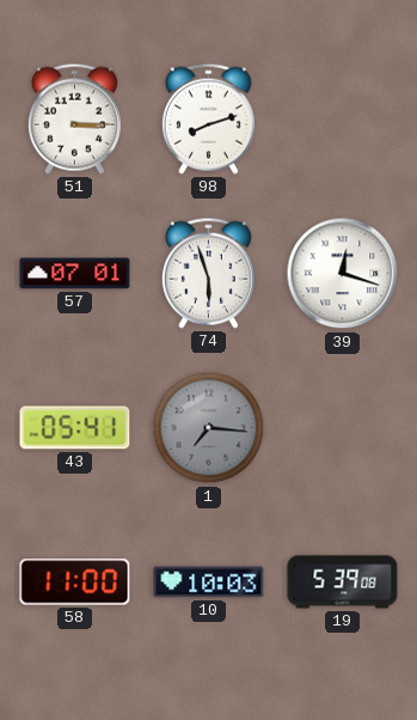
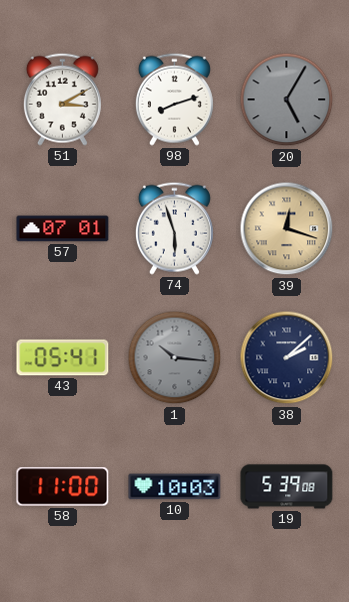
51: 3:15 -> 3:10
20: none -> 5:05
39 dial: white -> champagne
1: 7:16 -> 10:16
38: none -> 2:08
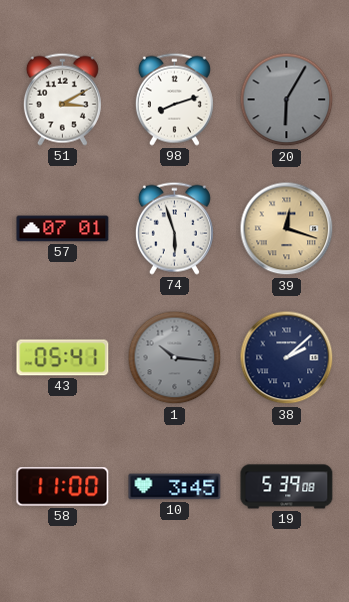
20: 5:05 -> 6:05
10: 10:03 -> 3:45
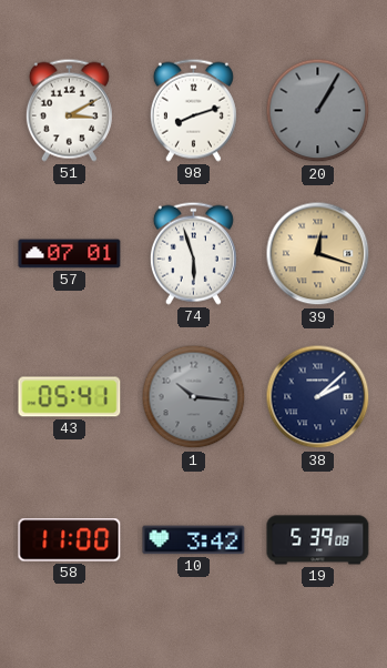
20: 6:05 -> 1:05
10: 3:45 -> 3:42
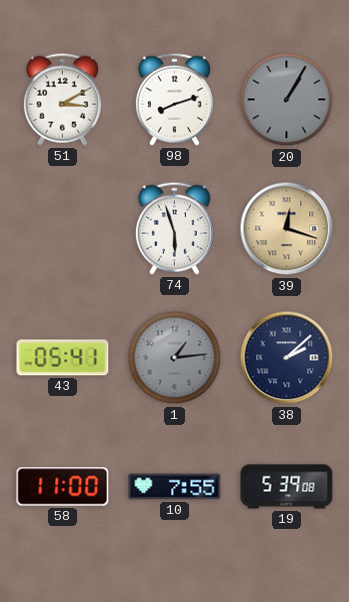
57: 07:01 -> none
1: 10:16 -> 1:14
10: 3:42 -> 7:55
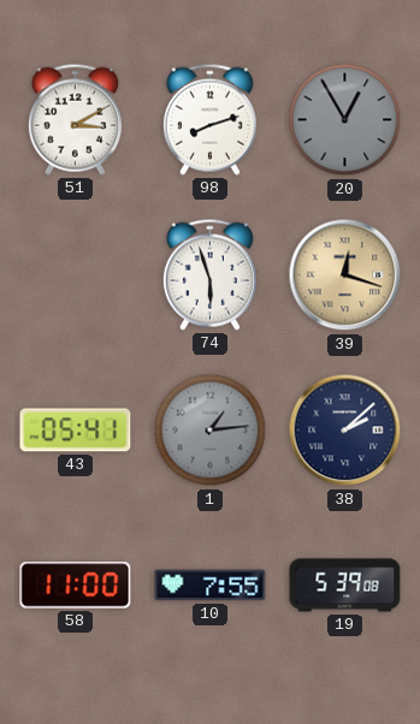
20: 1:05 -> 12:55
